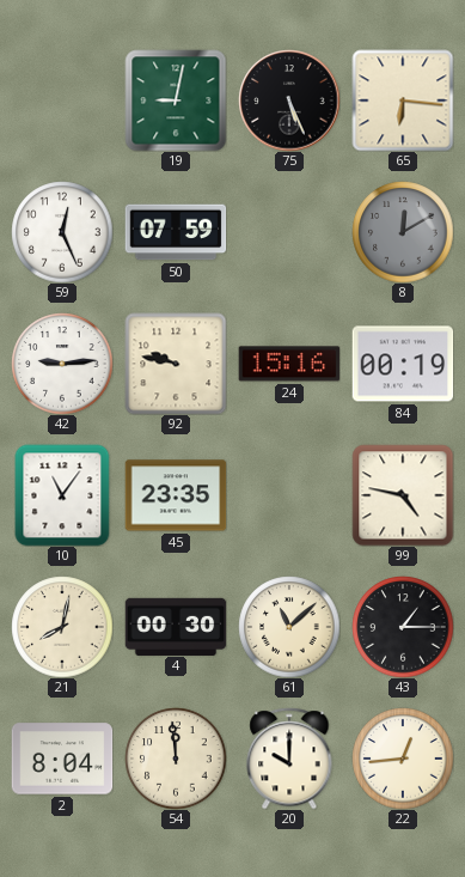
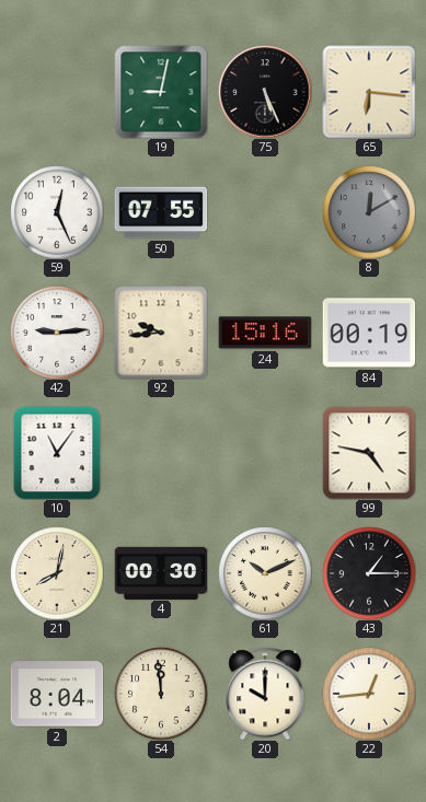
50: 07:59 -> 07:55
92: 9:47 -> 9:44
45: 23:35 -> none
61: 11:08 -> 10:11
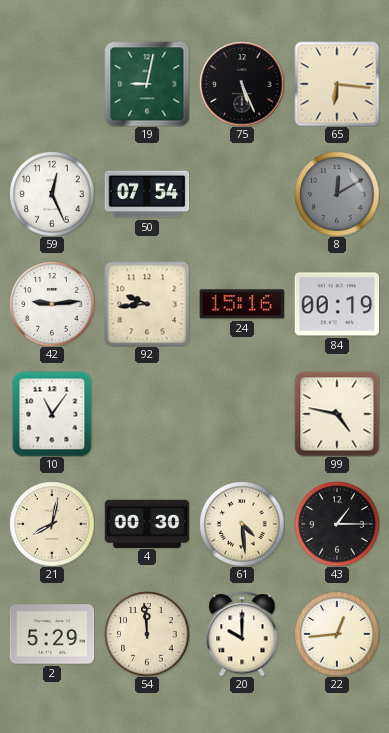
50: 07:55 -> 07:54
61: 10:11 -> 4:29
2: 8:04 -> 5:29
